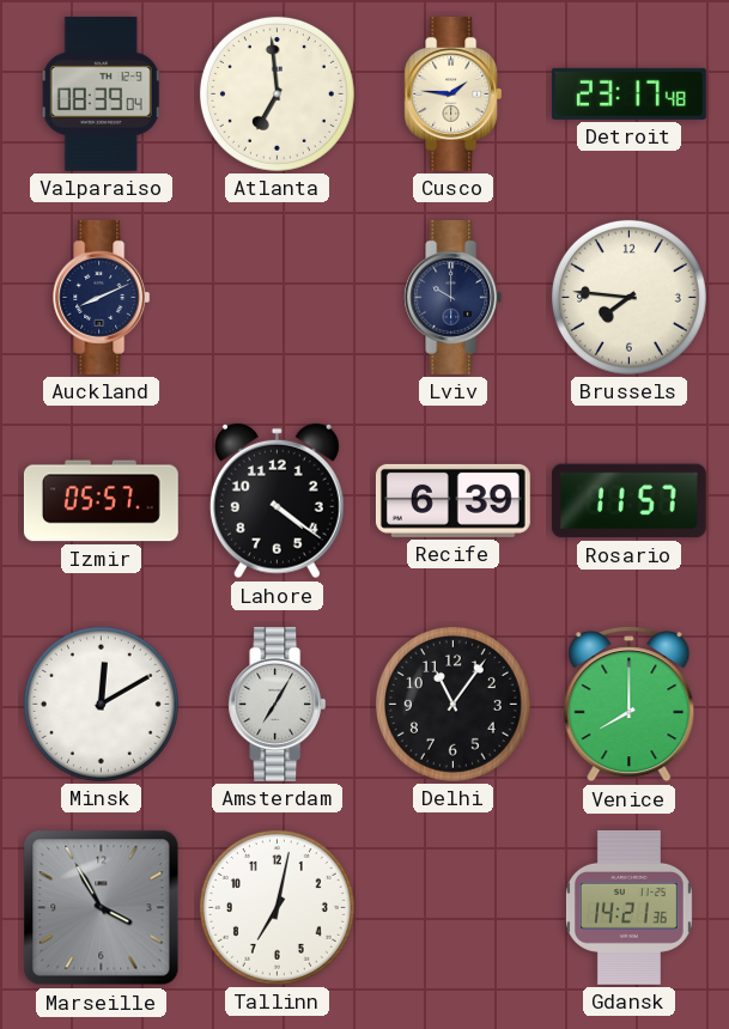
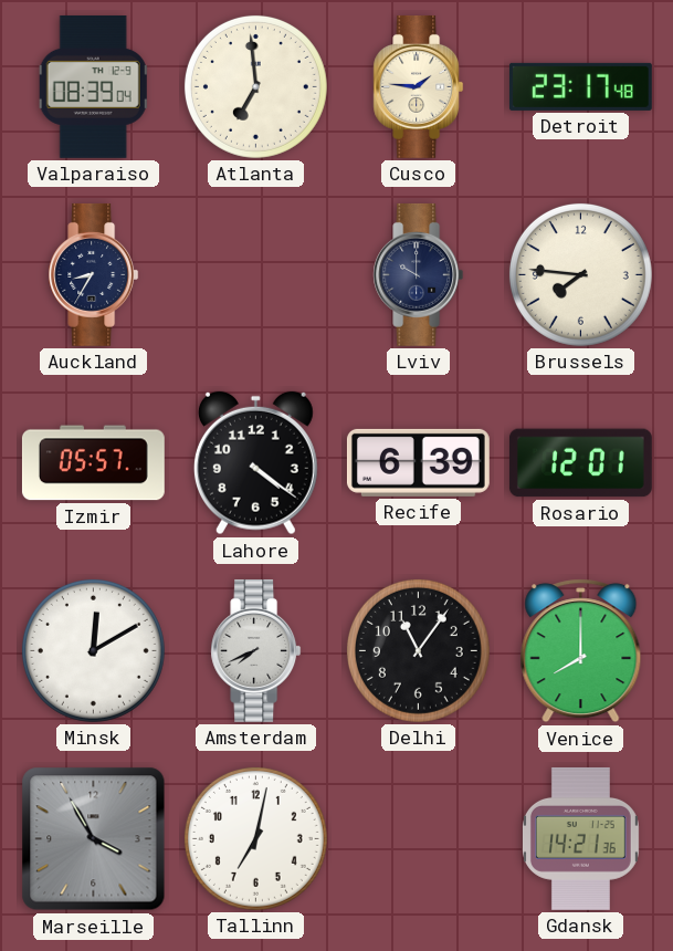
Auckland: 8:11 -> 8:35
Rosario: 11:57 -> 12:01
Amsterdam: 7:05 -> 7:41
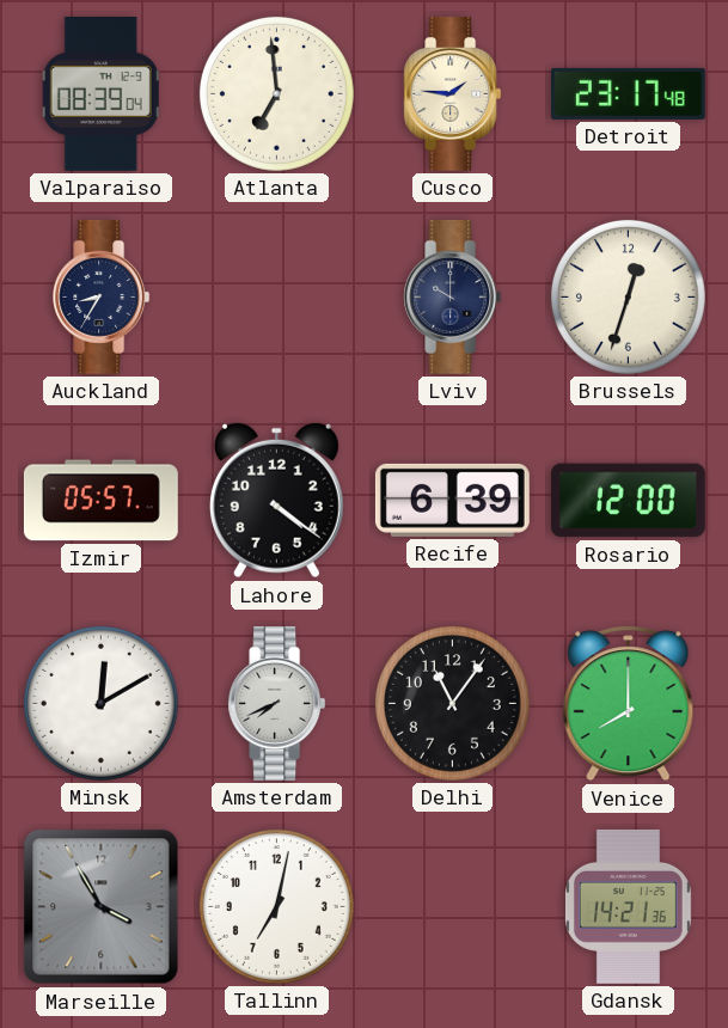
Brussels: 7:46 -> 12:33
Rosario: 12:01 -> 12:00
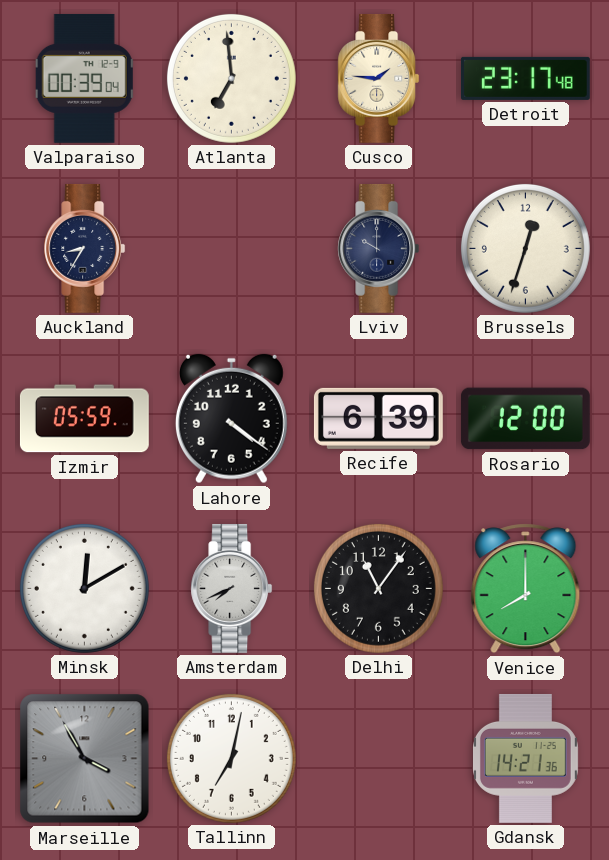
Valparaiso: 08:39 -> 00:39
Izmir: 05:57 -> 05:59
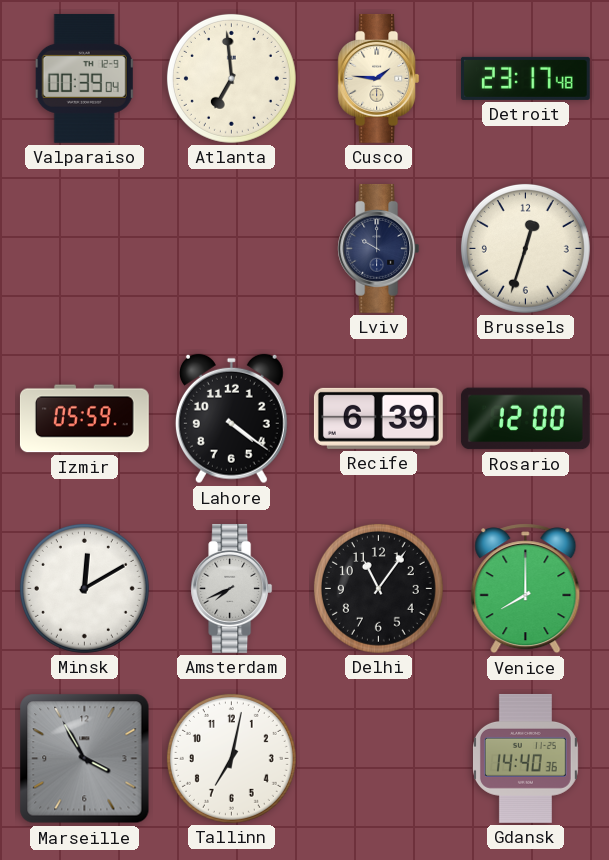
Auckland: 8:35 -> none
Gdansk: 14:21 -> 14:40
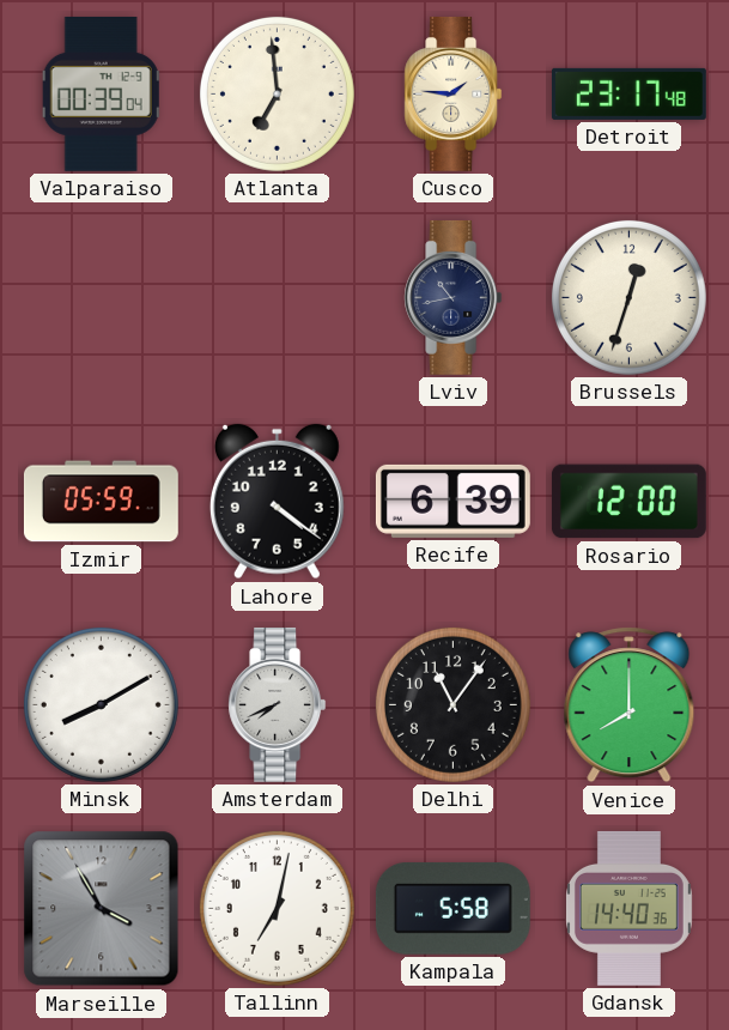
Lviv: 10:00 -> 10:43
Minsk: 12:10 -> 8:10
Kampala: none -> 5:58
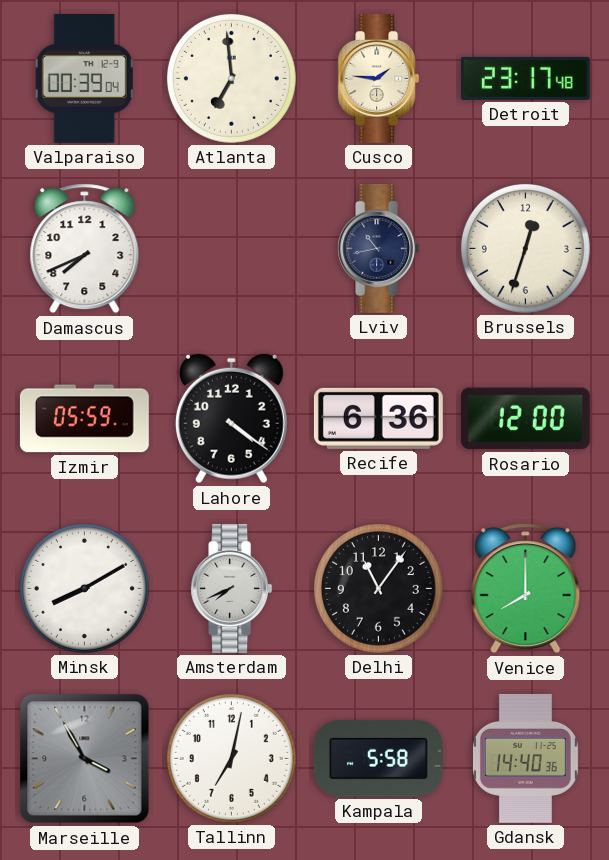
Damascus: none -> 7:41
Recife: 6:39 -> 6:36
